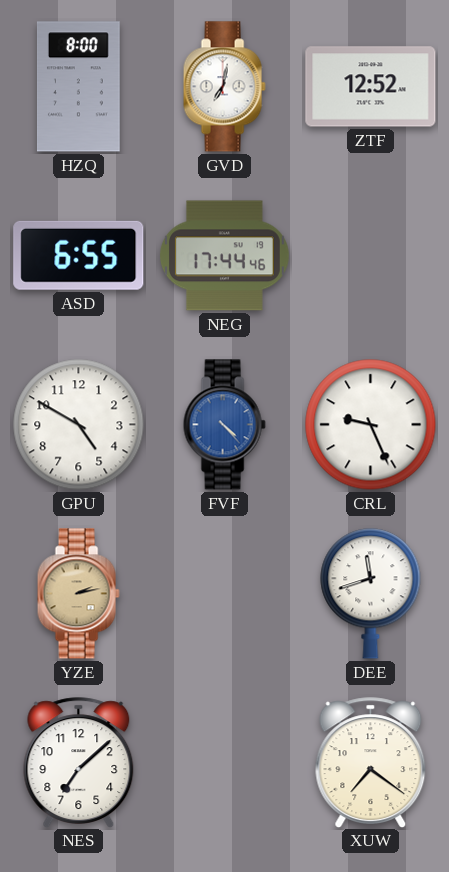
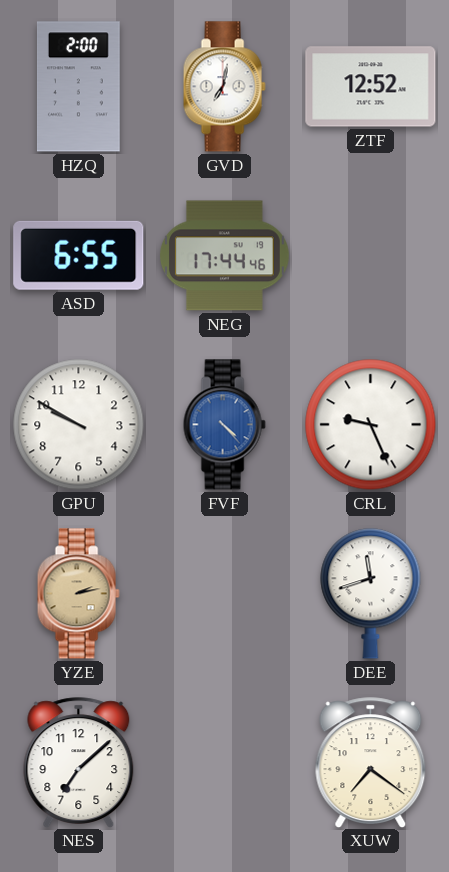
HZQ: 8:00 -> 2:00
GPU: 4:50 -> 9:50
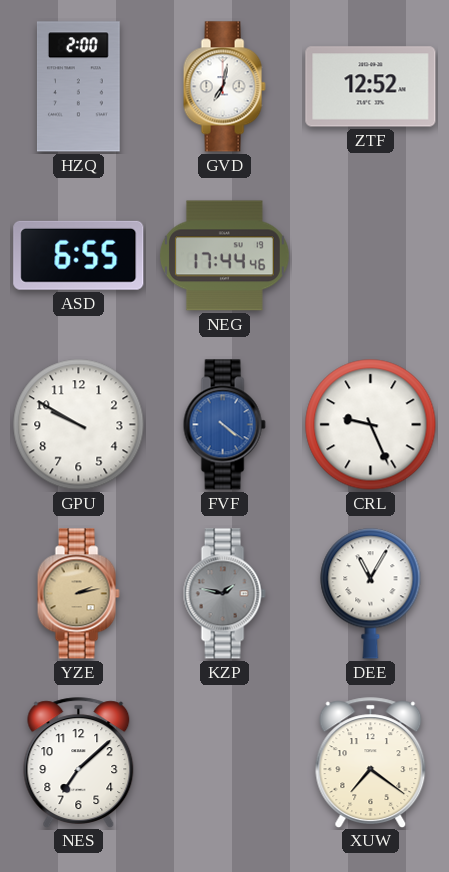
FVF: 4:23 -> 4:21
KZP: none -> 1:47
DEE: 11:42 -> 11:05
